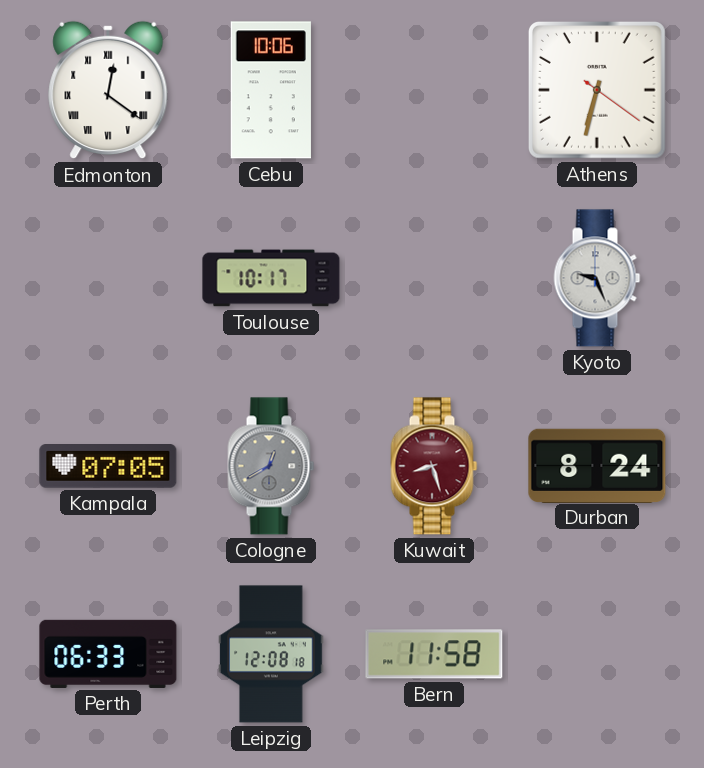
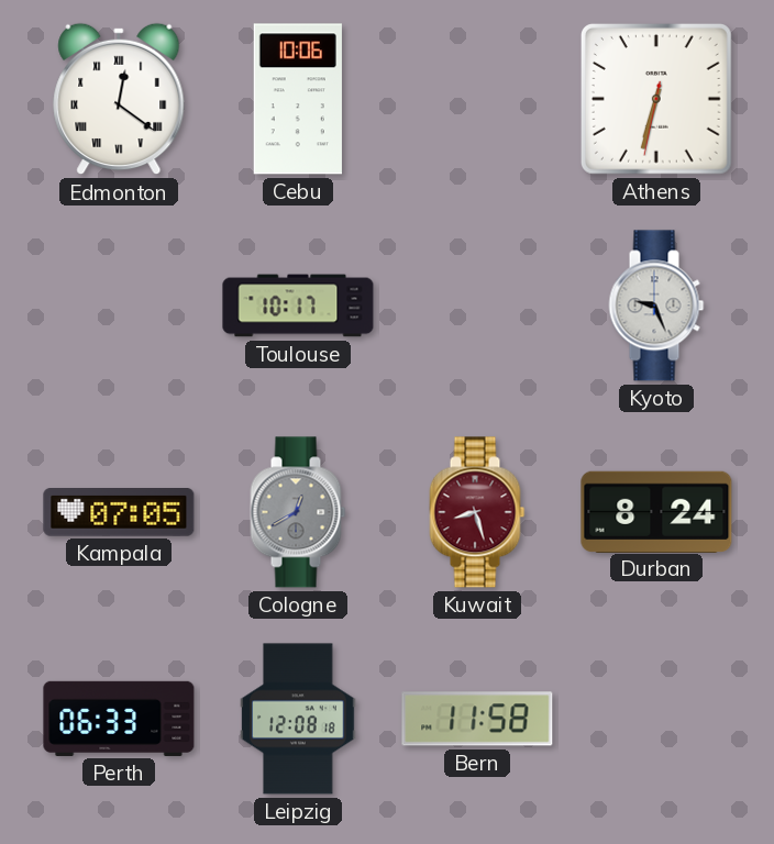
Athens: 6:32:21 -> 6:32:32
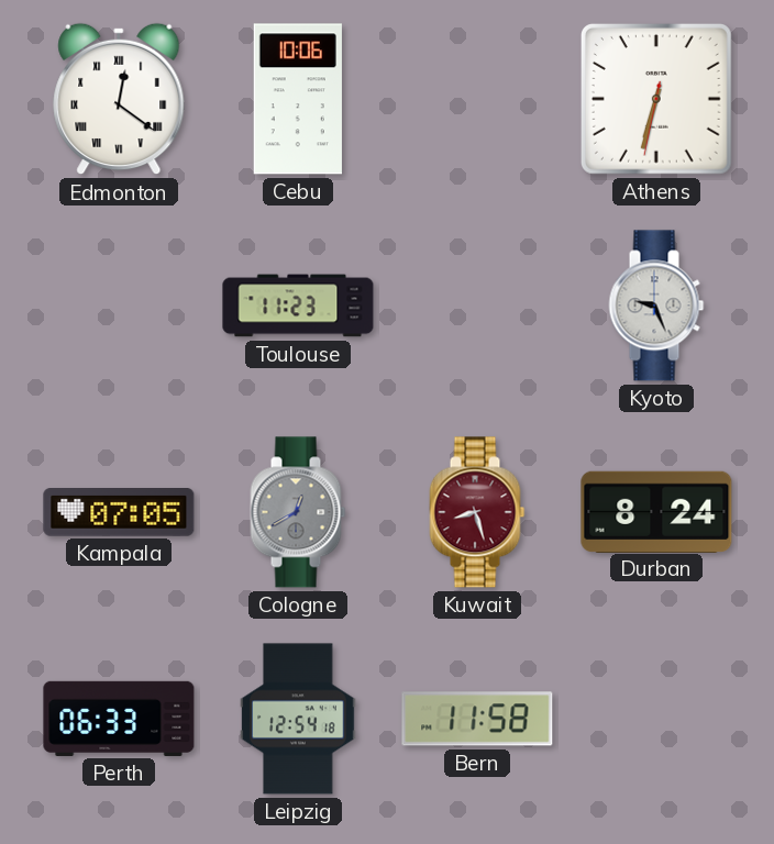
Toulouse: 10:17 -> 11:23
Leipzig: 12:08 -> 12:54
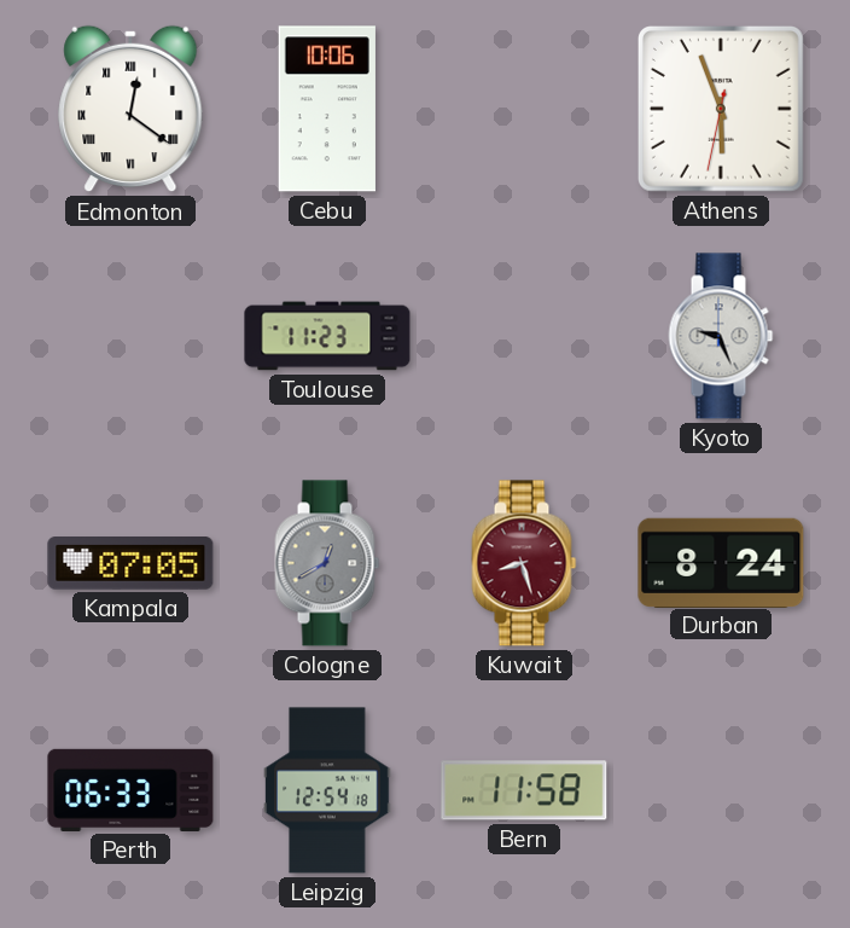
Athens: 6:32 -> 5:56
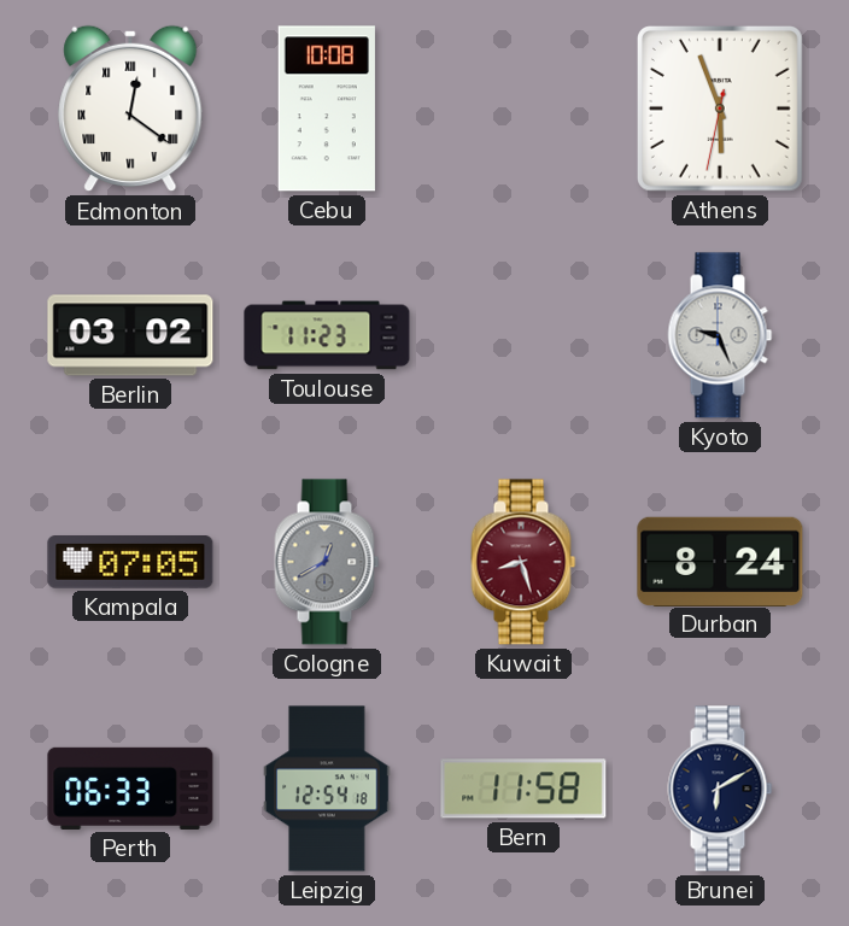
Cebu: 10:06 -> 10:08
Berlin: none -> 03:02
Brunei: none -> 6:10
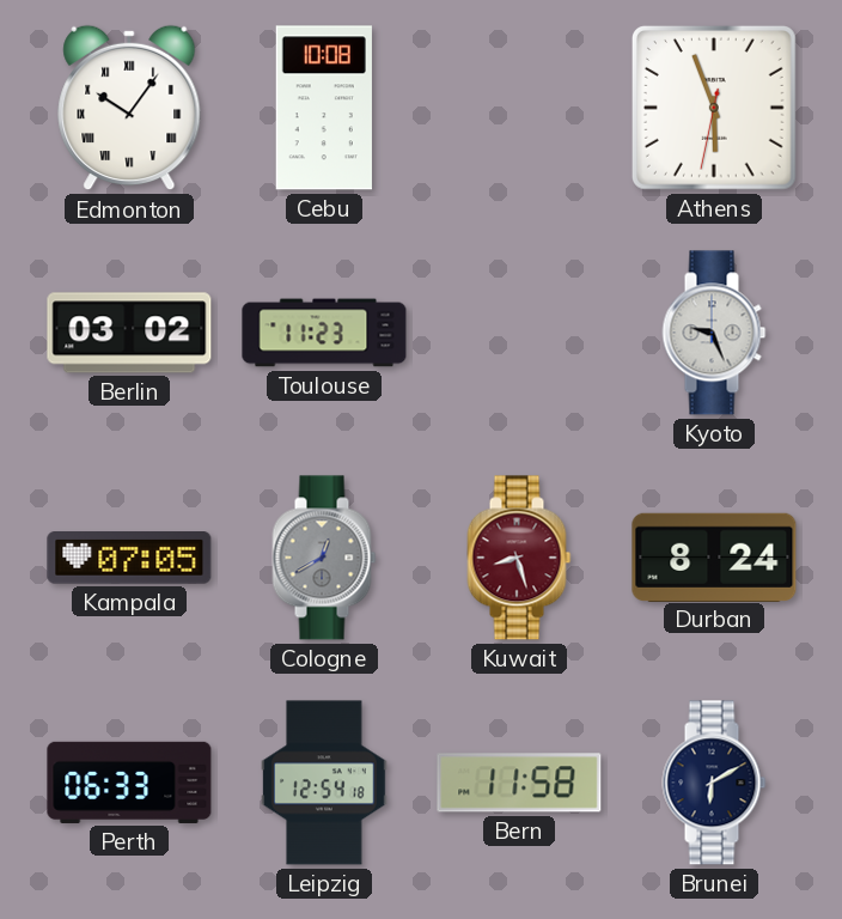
Edmonton: 12:21 -> 10:06
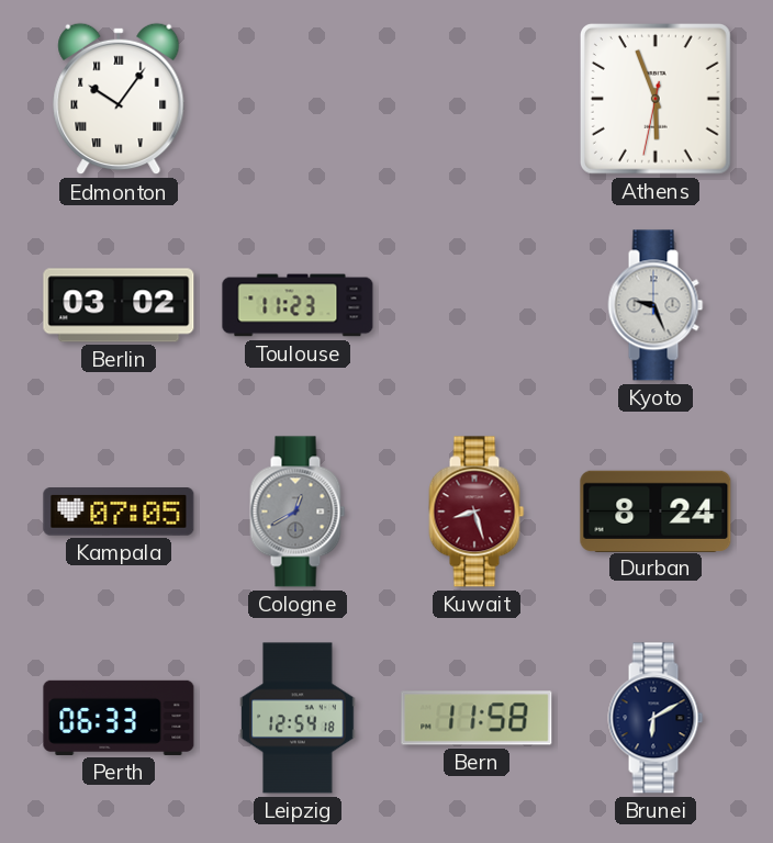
Cebu: 10:08 -> none
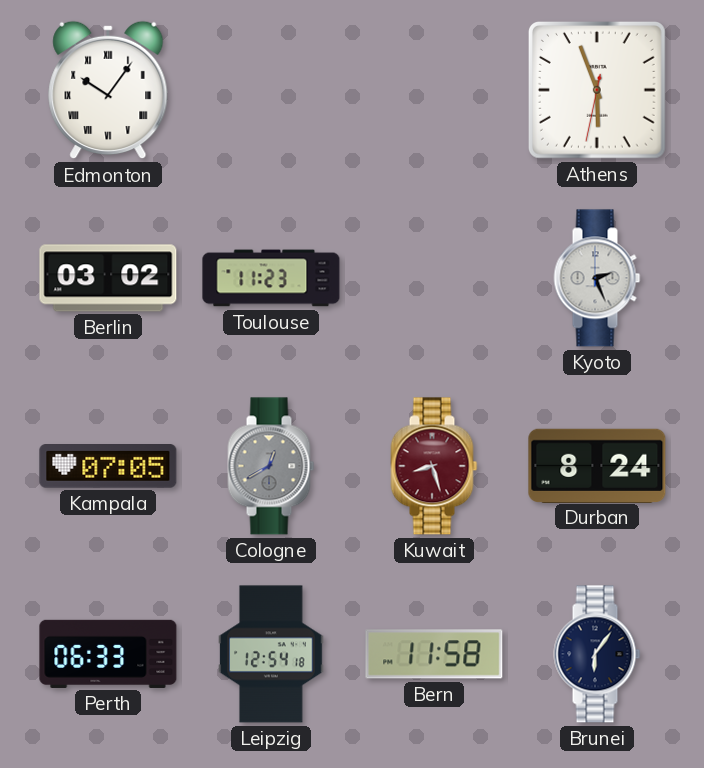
Kyoto: 9:26 -> 2:26
Brunei: 6:10 -> 6:06
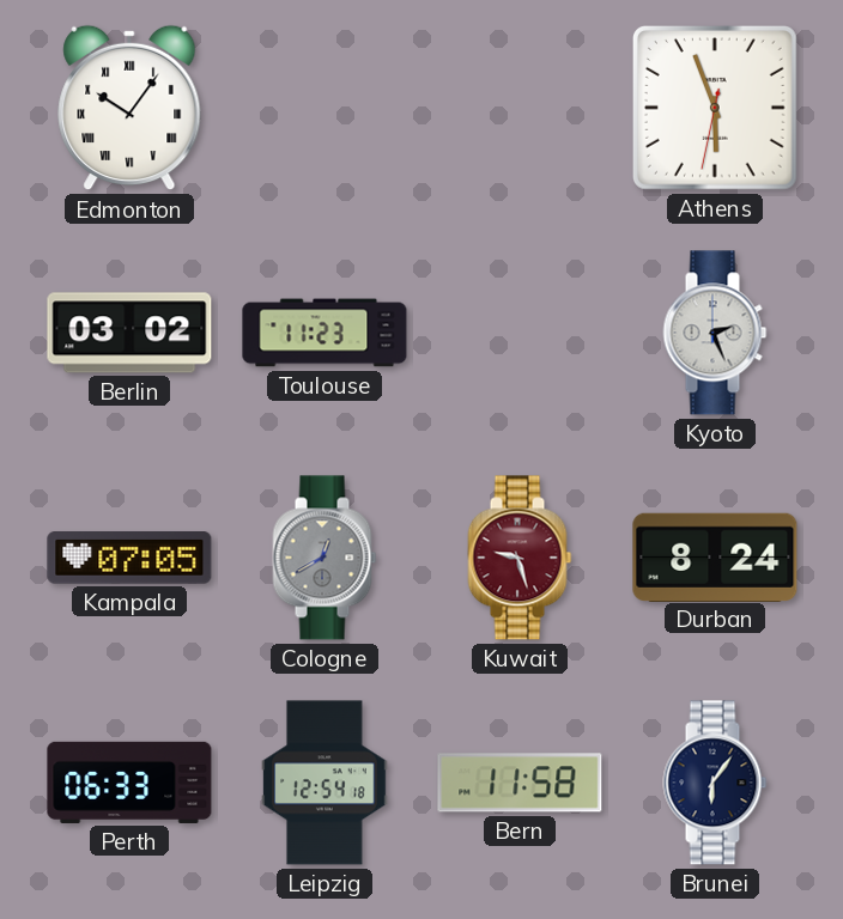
Kuwait: 8:27 -> 9:27
